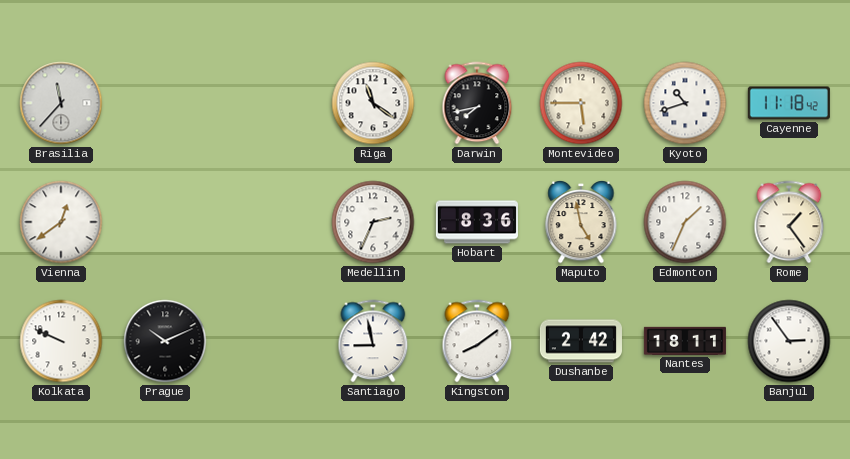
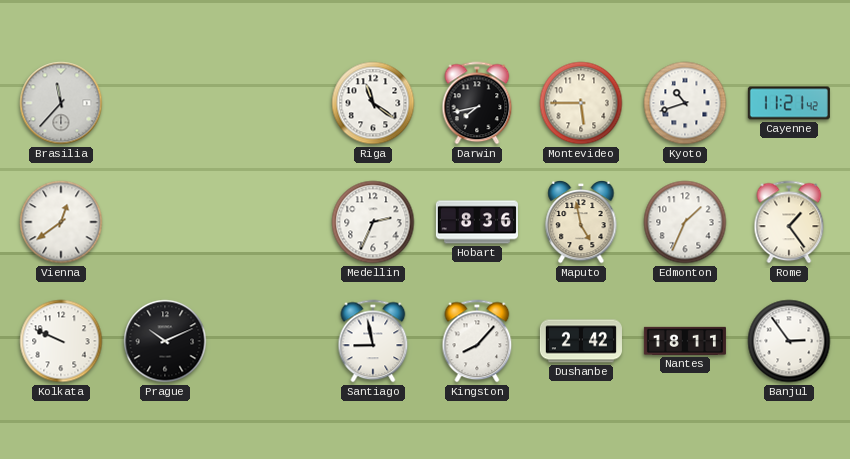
Cayenne: 11:18 -> 11:21
Kingston: 8:09 -> 8:07
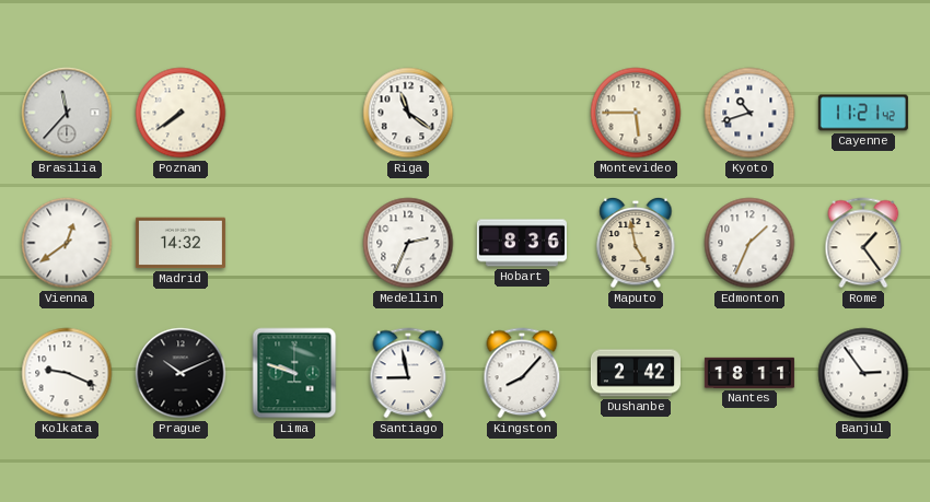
Poznan: none -> 7:39
Darwin: 7:43 -> none
Madrid: none -> 14:32
Kolkata: 9:49 -> 9:19
Lima: none -> 9:48
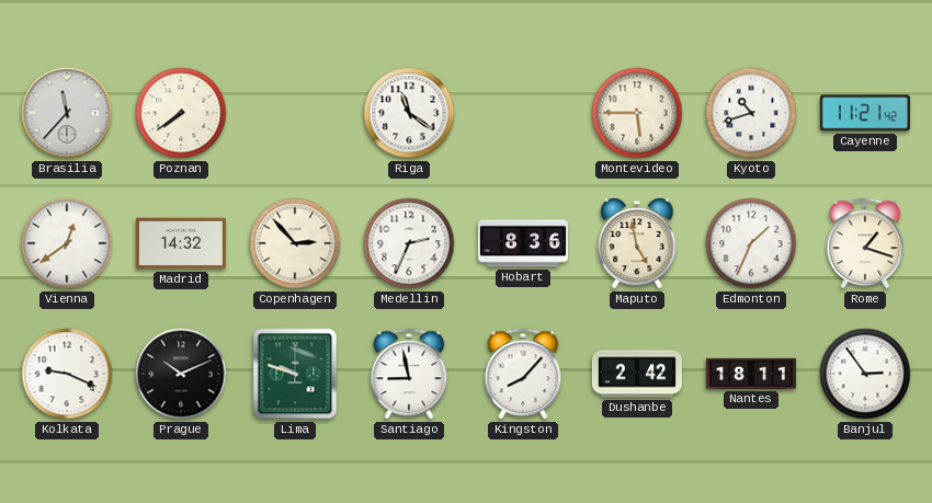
Copenhagen: none -> 2:53
Rome: 1:24 -> 1:18
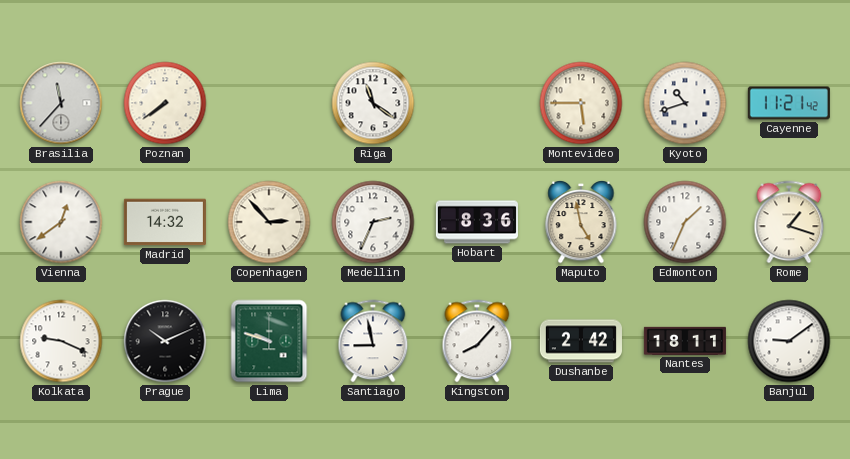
Banjul: 2:54 -> 9:09
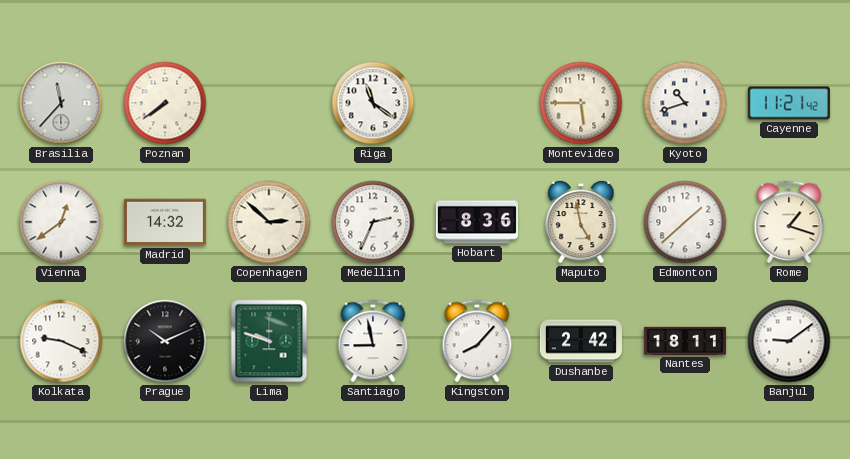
Copenhagen: 2:53 -> 2:52
Edmonton: 1:34 -> 1:38
